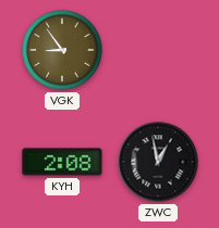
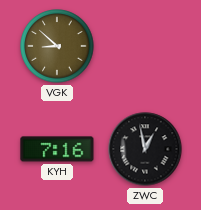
VGK: 8:54 -> 8:52
KYH: 2:08 -> 7:16
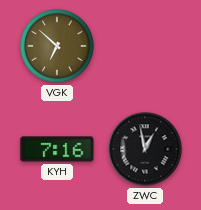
VGK: 8:52 -> 6:52
